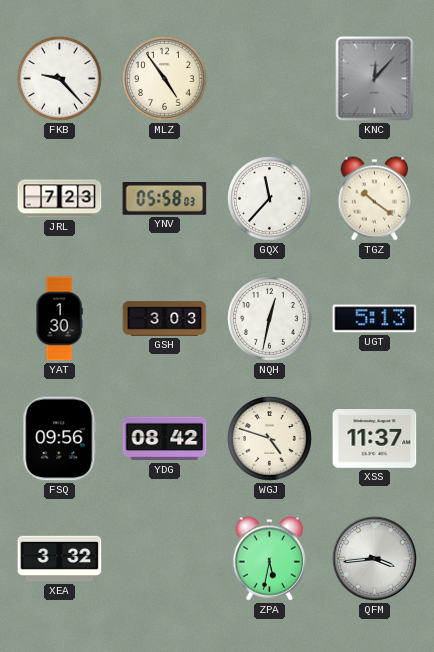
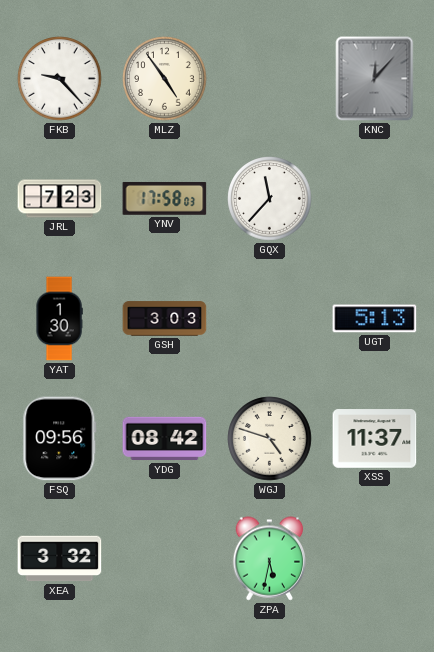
YNV: 05:58 -> 17:58
TGZ: 10:21 -> none
NQH: 12:32 -> none
QFM: 3:44 -> none
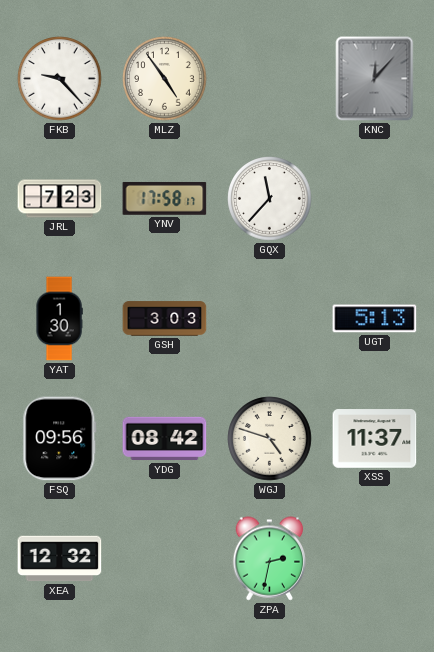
YNV: 17:58:03 -> 17:58:17
XEA: 3:32 -> 12:32
ZPA: 5:32 -> 2:32
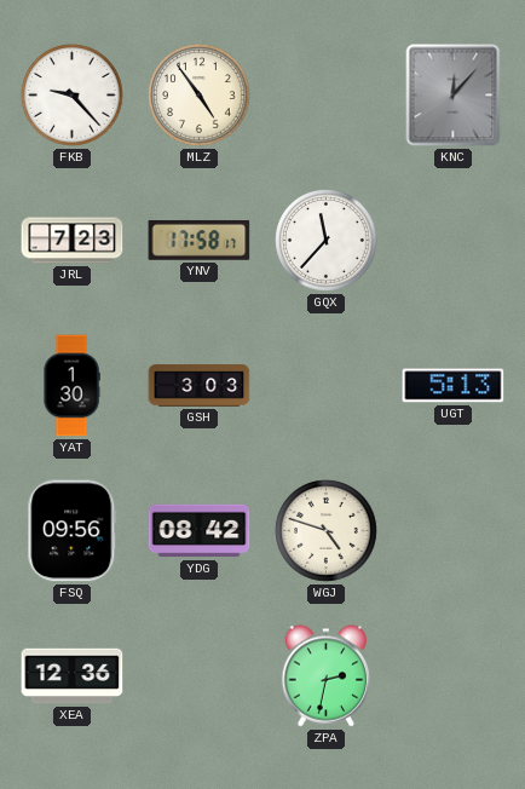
XSS: 11:37 -> none
XEA: 12:32 -> 12:36
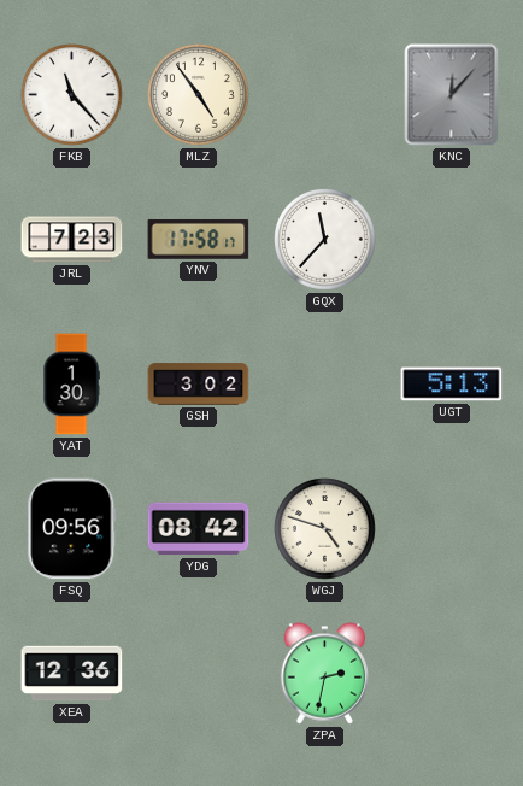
FKB: 9:23 -> 11:23
GSH: 3:03 -> 3:02
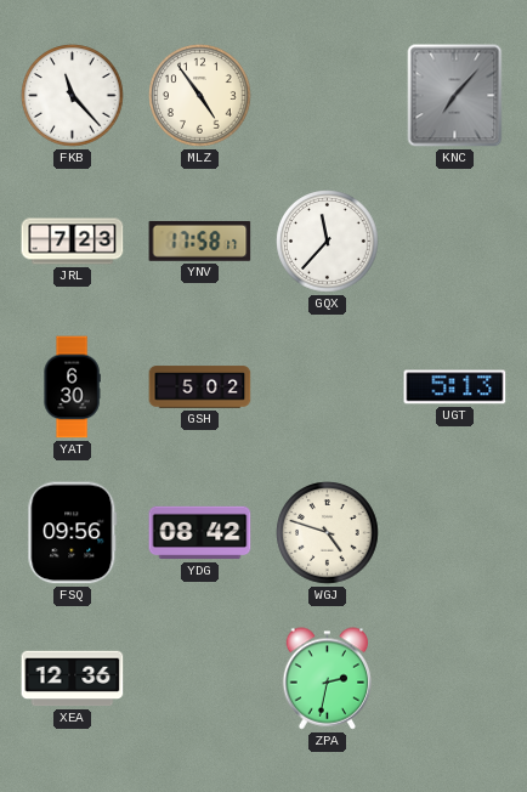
KNC: 12:07 -> 7:07
YAT: 1:30 -> 6:30
GSH: 3:02 -> 5:02
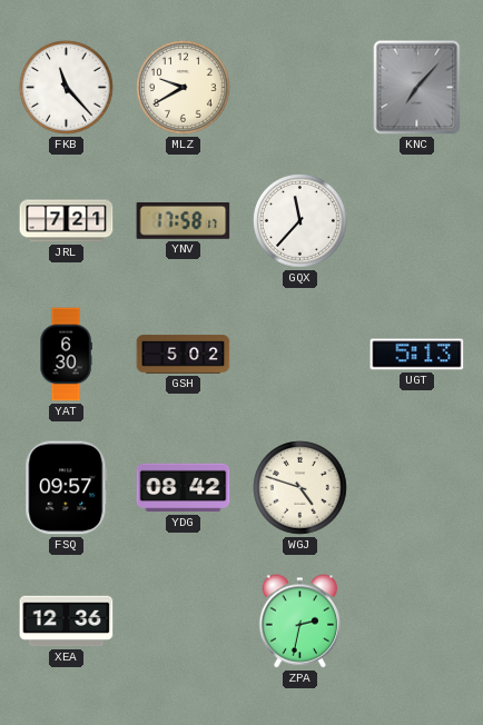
MLZ: 4:54 -> 9:40
JRL: 7:23 -> 7:21
FSQ: 09:56 -> 09:57
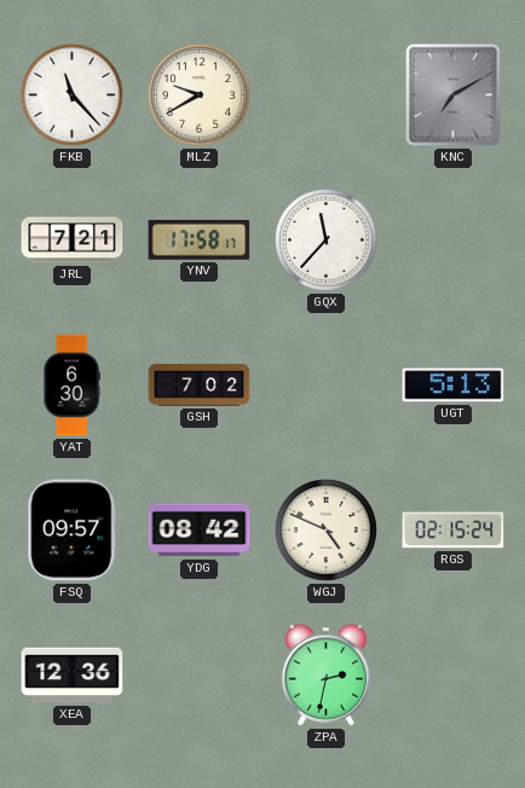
KNC: 7:07 -> 7:10
GSH: 5:02 -> 7:02
WGJ: 4:48 -> 4:49
RGS: none -> 02:15
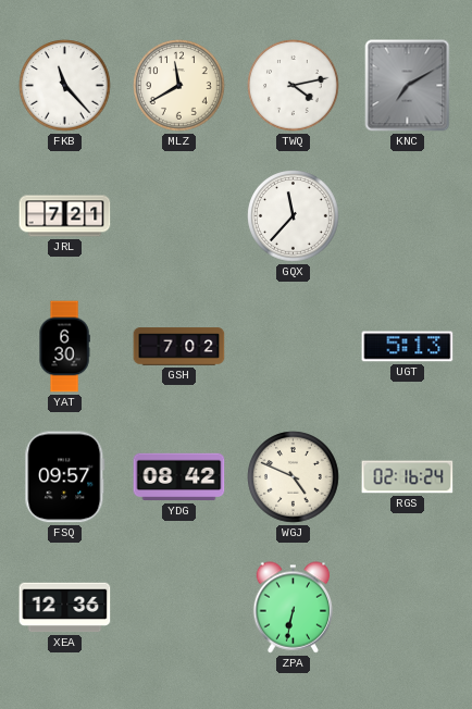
MLZ: 9:40 -> 11:40
TWQ: none -> 4:13
YNV: 17:58 -> none
RGS: 02:15 -> 02:16
ZPA: 2:32 -> 6:32
